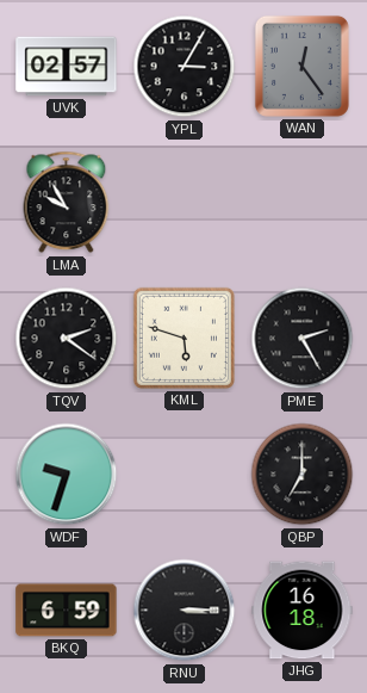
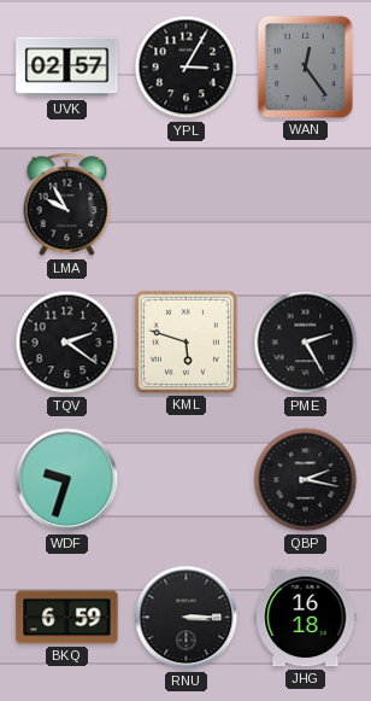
QBP: 7:00 -> 2:17
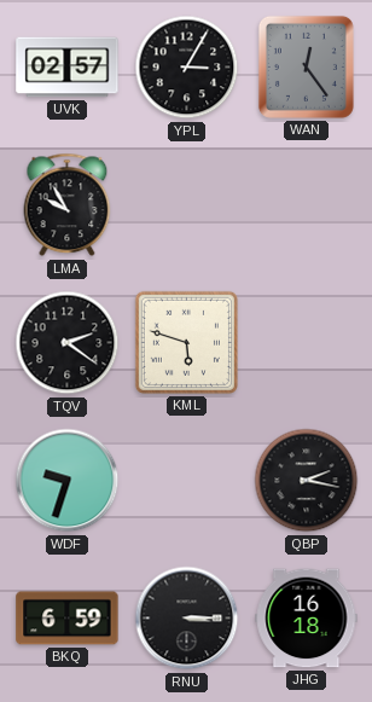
PME: 2:25 -> none
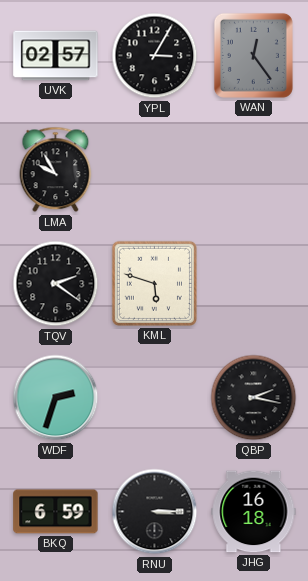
WDF: 9:33 -> 2:33
